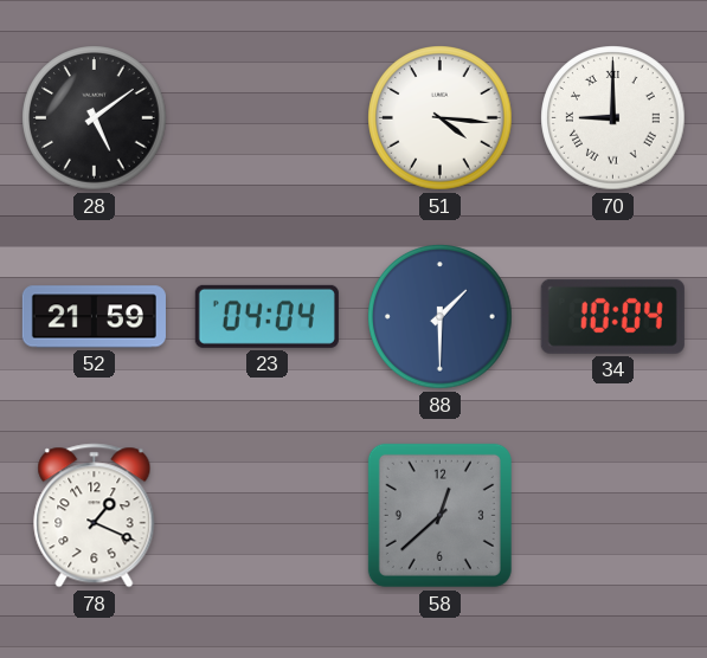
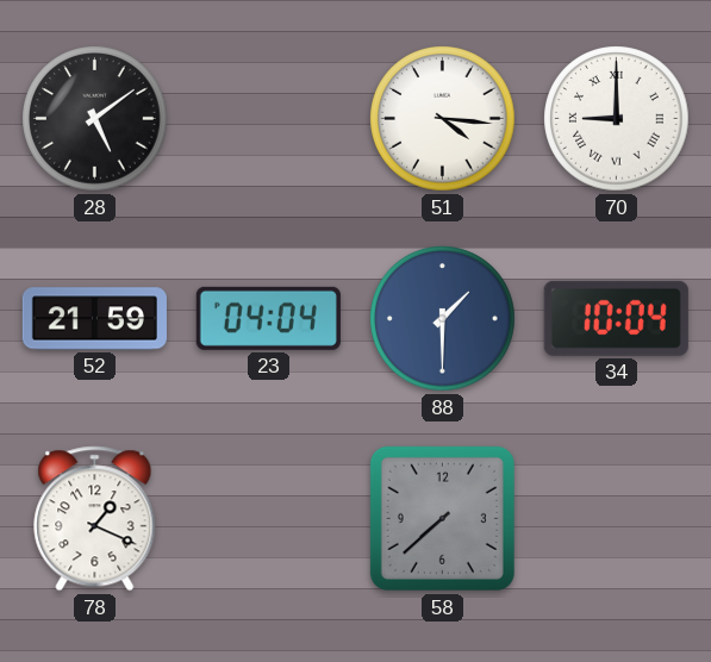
58: 12:38 -> 7:38
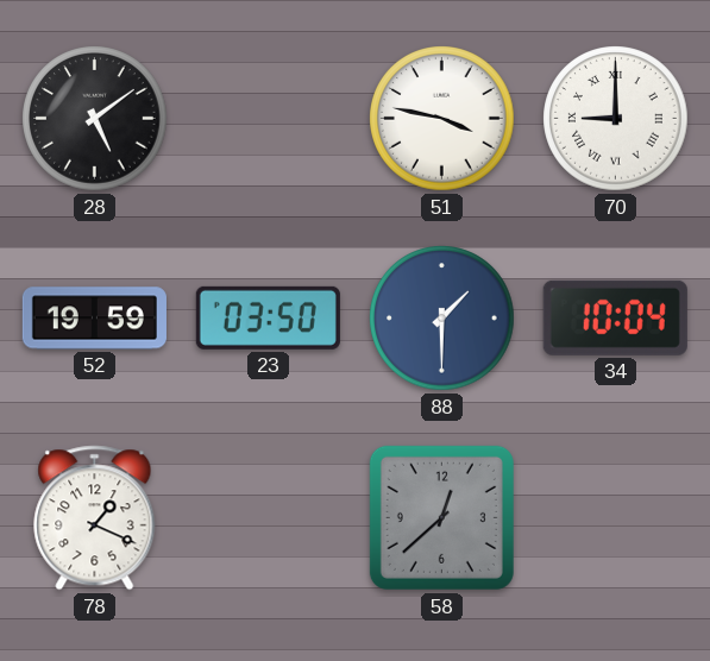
51: 4:16 -> 3:47
52: 21:59 -> 19:59
23: 04:04 -> 03:50
58: 7:38 -> 12:38
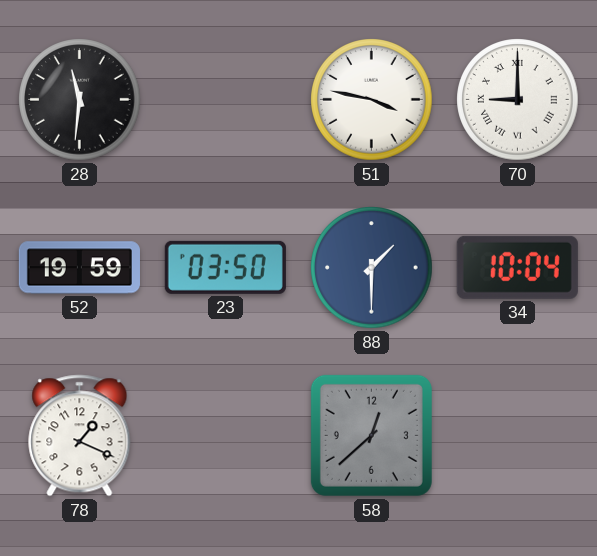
28: 5:09 -> 11:31
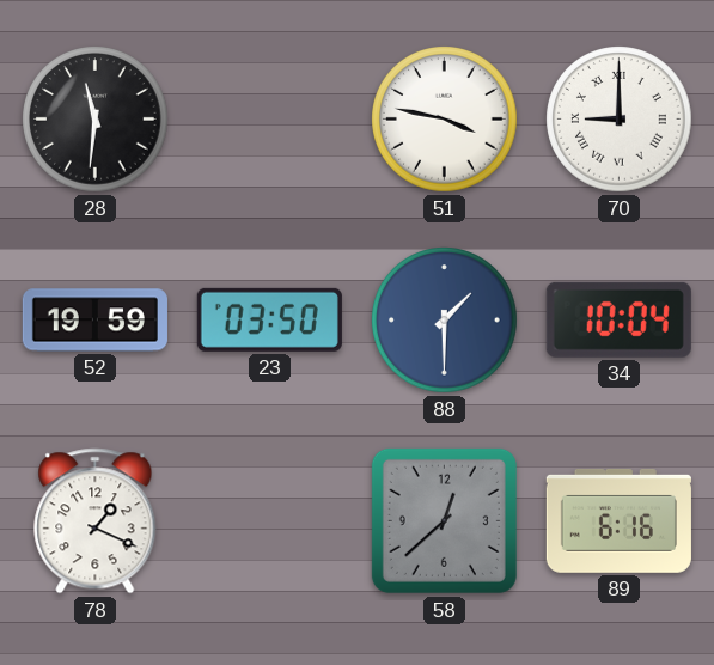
89: none -> 6:16
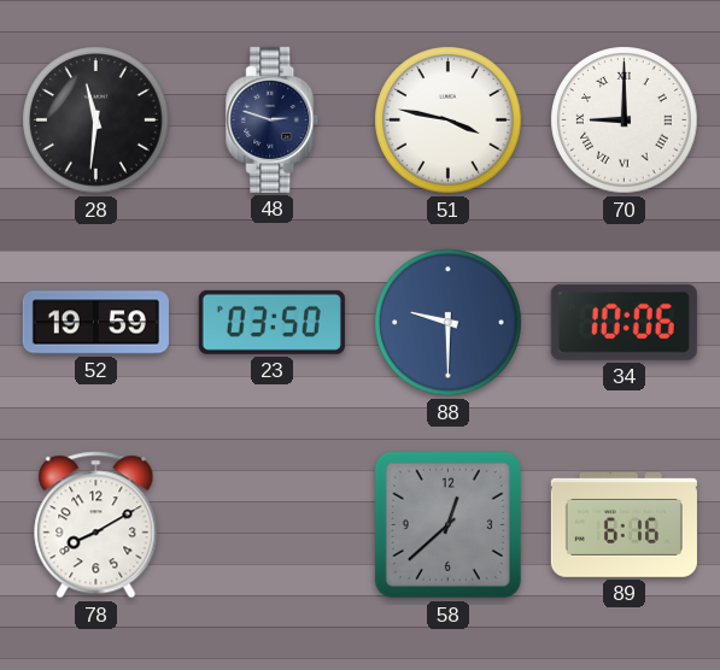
48: none -> 2:48
88: 1:30 -> 9:30
34: 10:04 -> 10:06
78: 1:19 -> 8:10
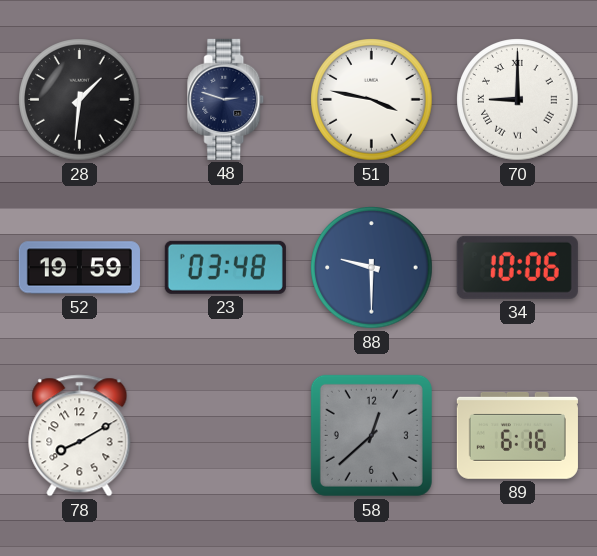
28: 11:31 -> 1:31
23: 03:50 -> 03:48
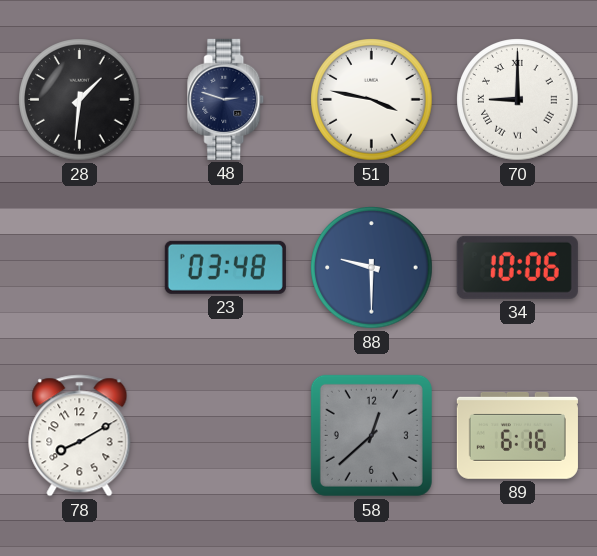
52: 19:59 -> none
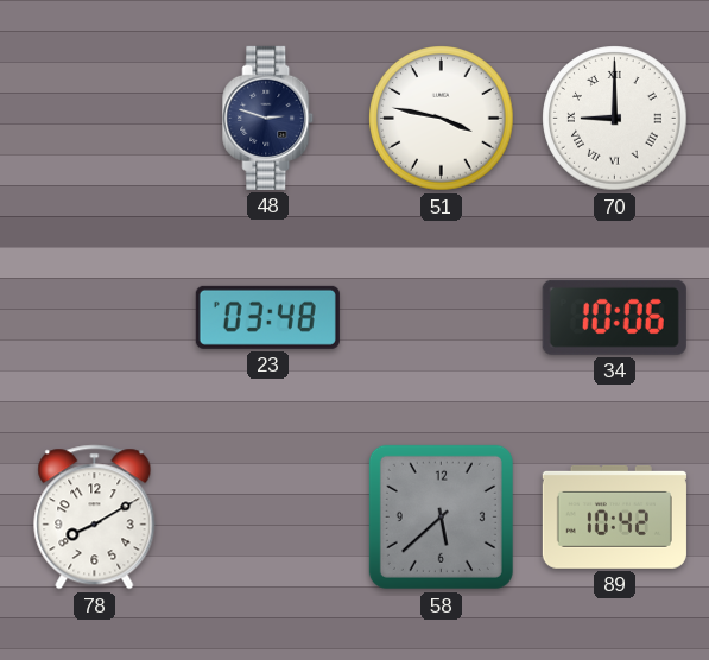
28: 1:31 -> none
88: 9:30 -> none
58: 12:38 -> 5:38
89: 6:16 -> 10:42
